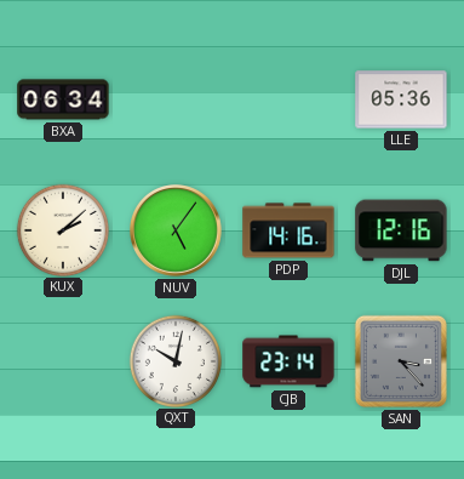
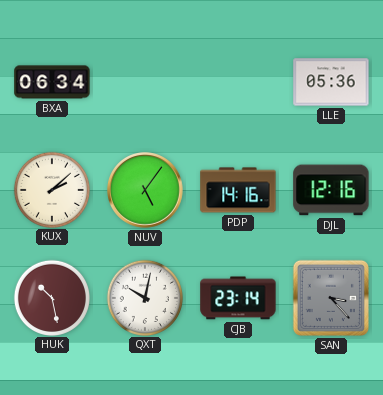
HUK: none -> 10:28
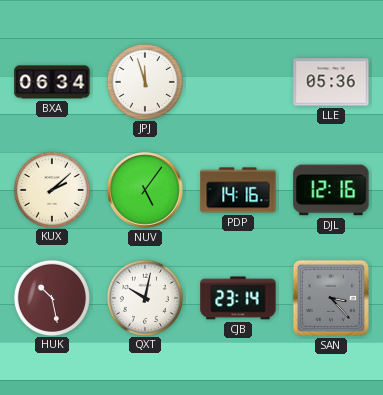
JPJ: none -> 11:57
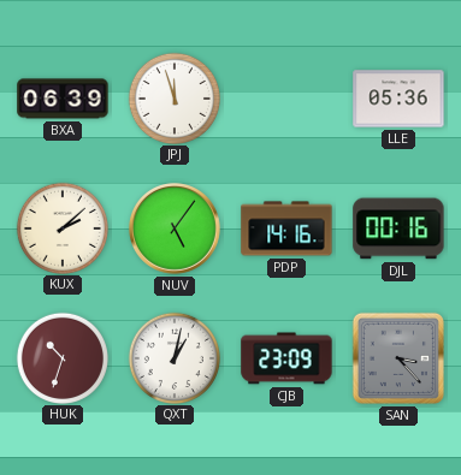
BXA: 06:34 -> 06:39
DJL: 12:16 -> 00:16
HUK: 10:28 -> 10:33
QXT: 10:02 -> 1:02
CJB: 23:14 -> 23:09
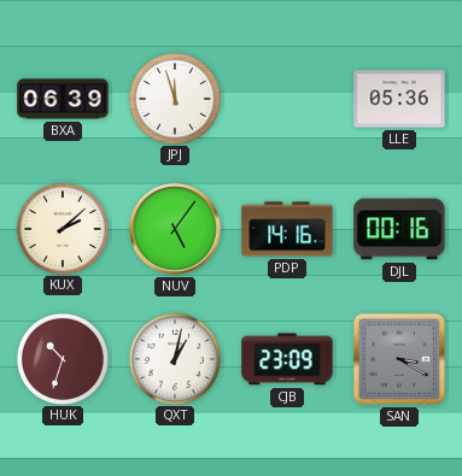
SAN: 3:23 -> 3:20
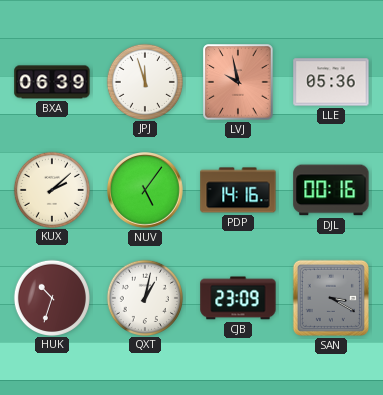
LVJ: none -> 9:58
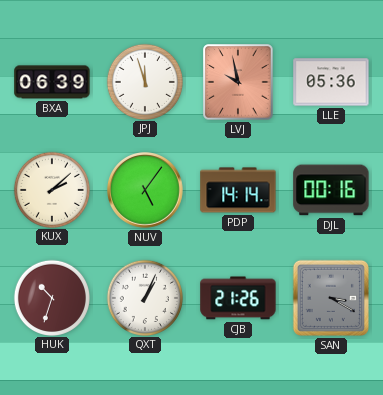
PDP: 14:16 -> 14:14
QXT: 1:02 -> 1:04
CJB: 23:09 -> 21:26
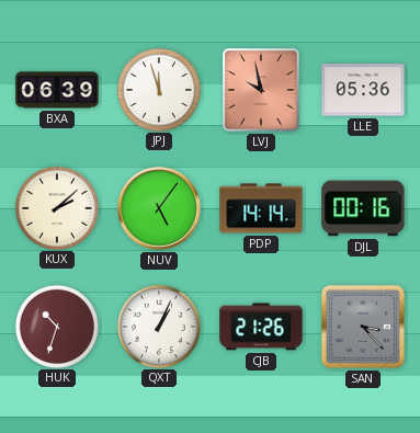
SAN: 3:20 -> 3:23
